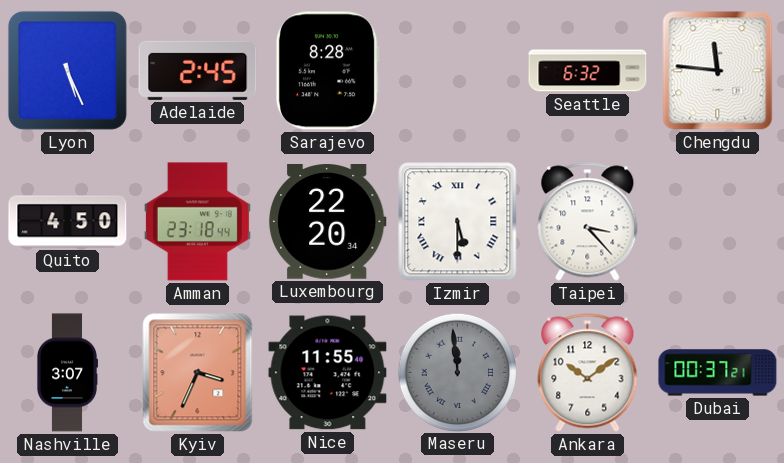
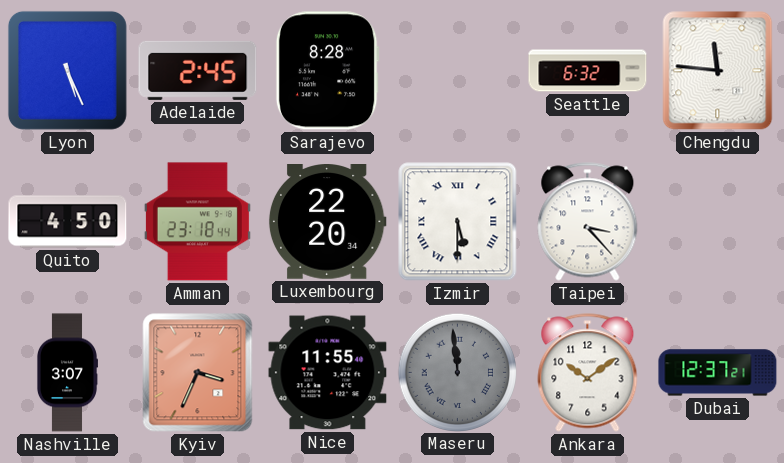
Dubai: 00:37 -> 12:37
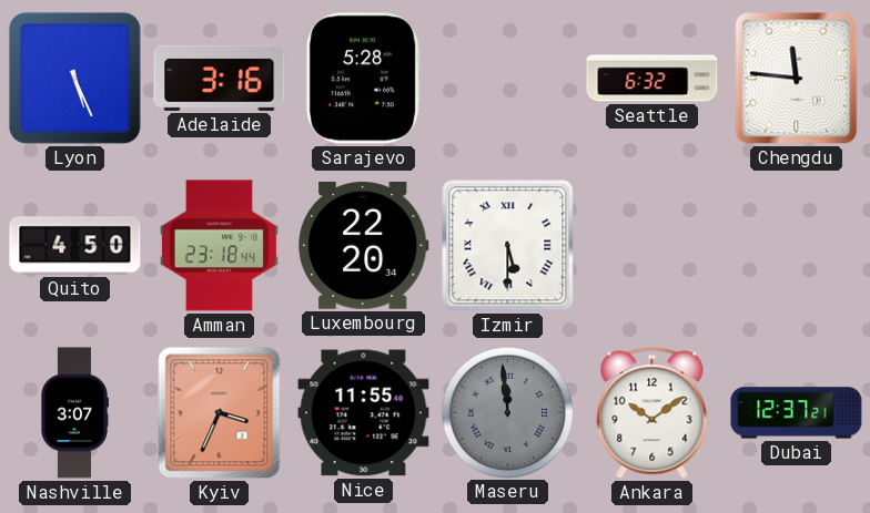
Adelaide: 2:45 -> 3:16
Sarajevo: 8:28 -> 5:28
Taipei: 3:23 -> none
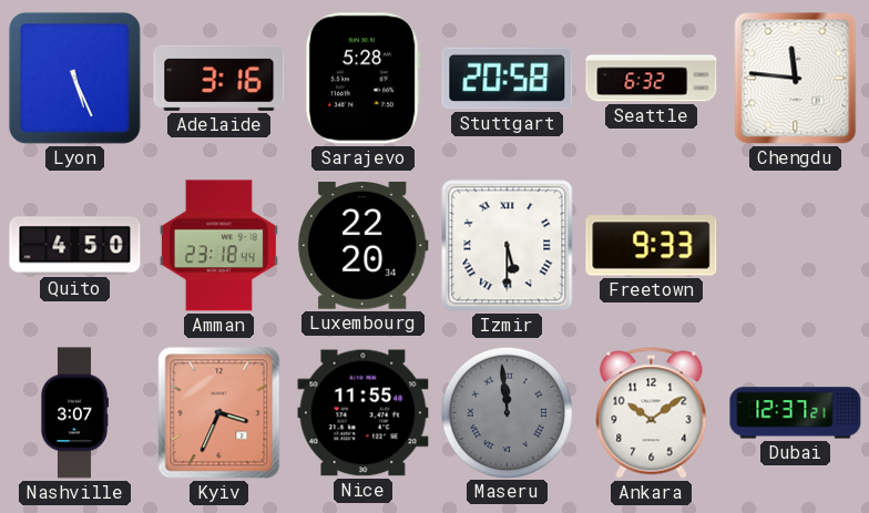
Stuttgart: none -> 20:58
Freetown: none -> 9:33
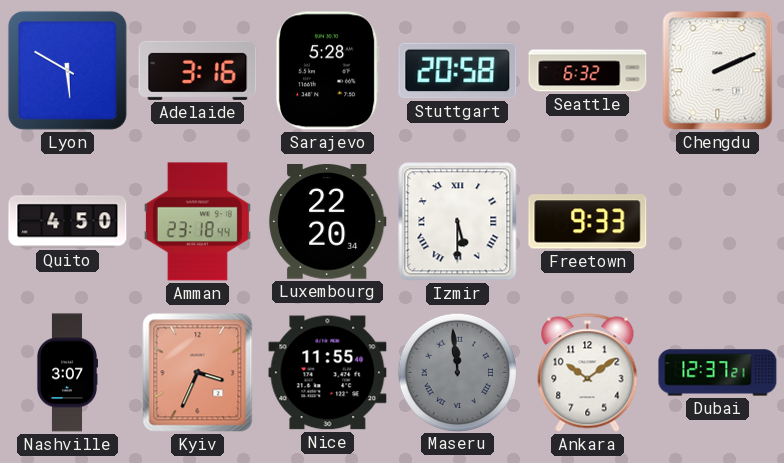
Lyon: 5:26 -> 5:50
Chengdu: 11:46 -> 2:11
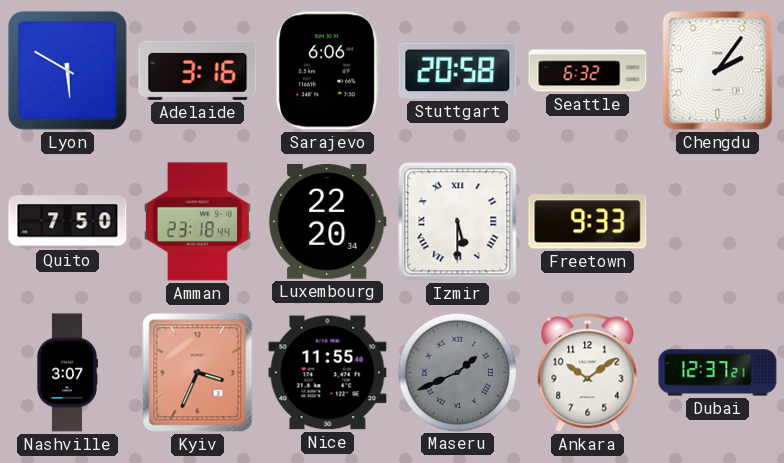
Sarajevo: 5:28 -> 6:06
Chengdu: 2:11 -> 2:06
Quito: 4:50 -> 7:50
Maseru: 11:59 -> 1:41
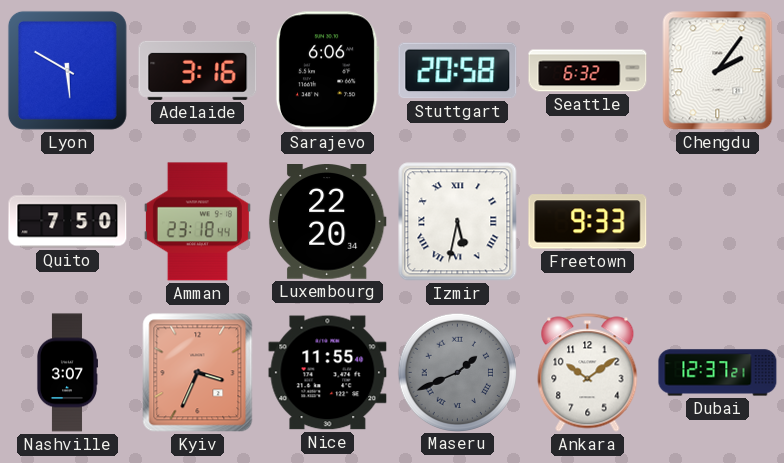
Izmir: 5:30 -> 5:32
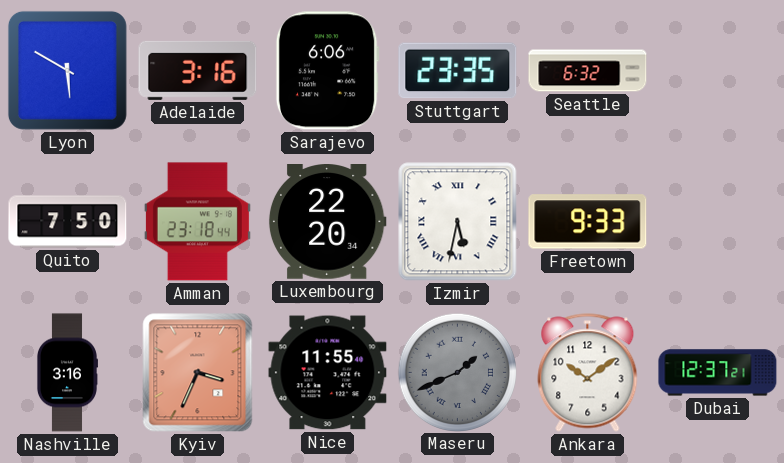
Stuttgart: 20:58 -> 23:35
Chengdu: 2:06 -> none
Nashville: 3:07 -> 3:16
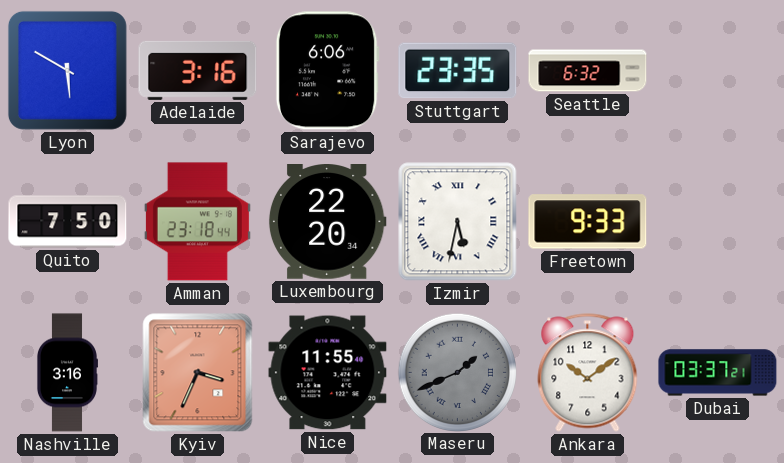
Dubai: 12:37 -> 03:37
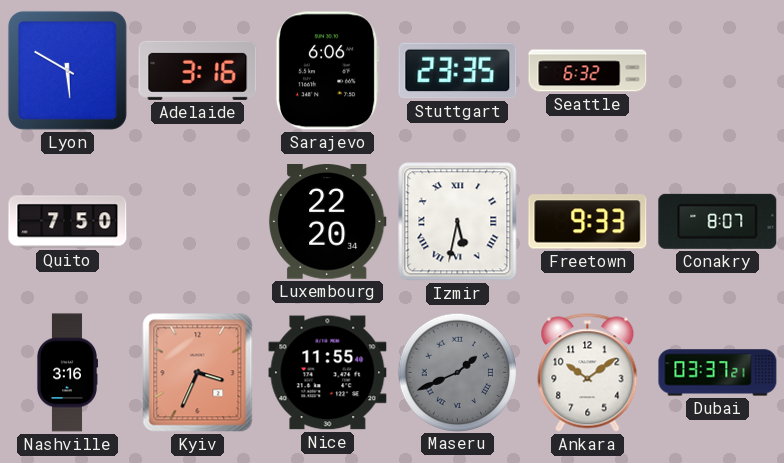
Amman: 23:18 -> none
Conakry: none -> 8:07
